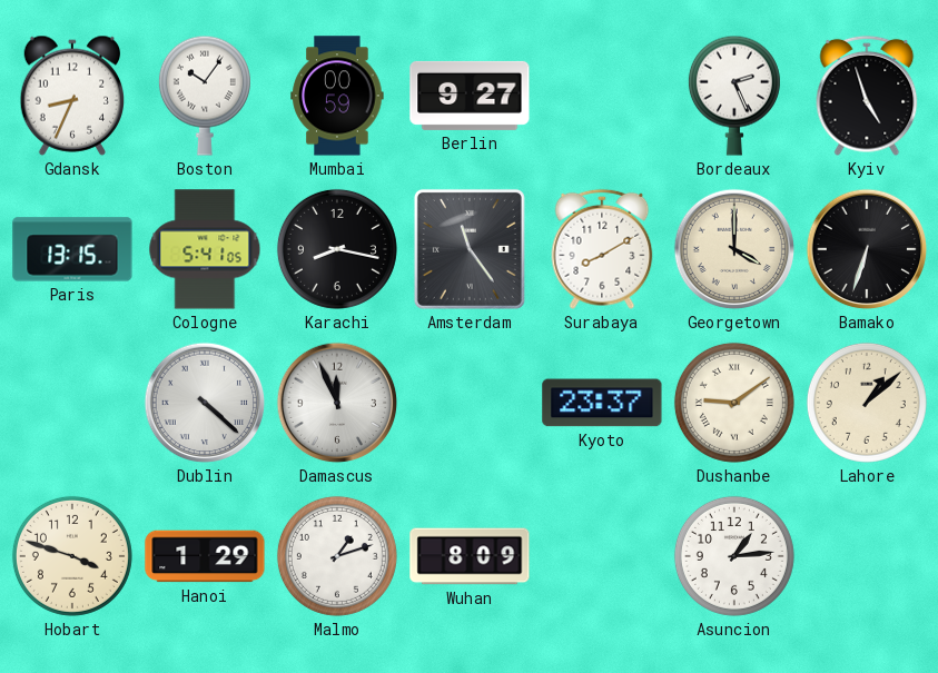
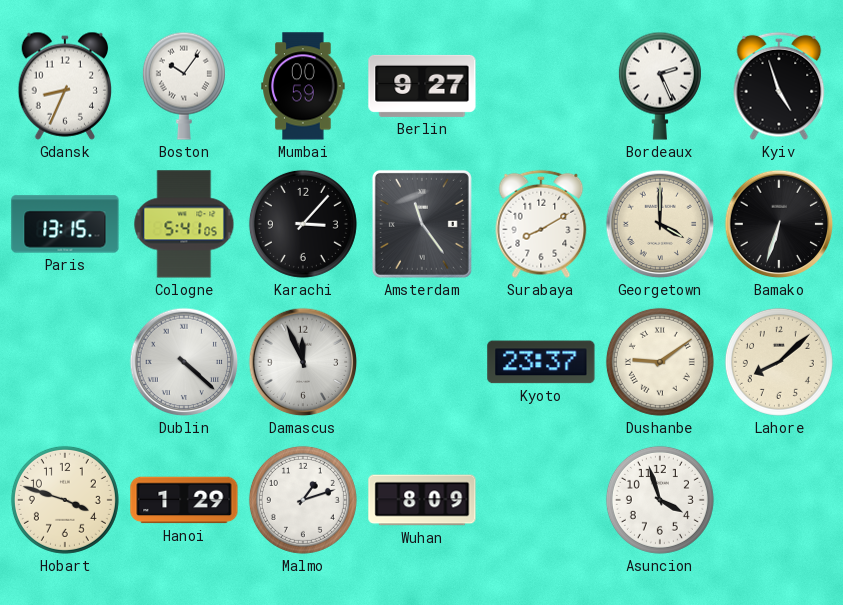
Karachi: 8:17 -> 3:07
Lahore: 1:08 -> 8:08
Asuncion: 1:14 -> 3:57
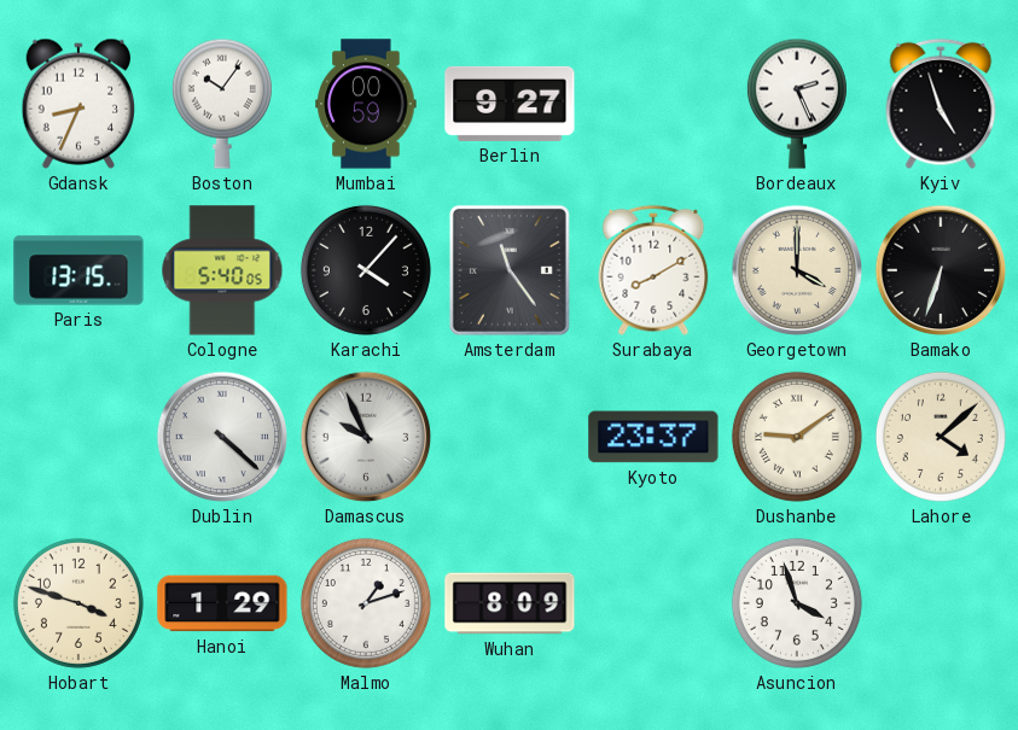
Cologne: 5:41 -> 5:40
Karachi: 3:07 -> 4:07
Damascus: 11:56 -> 9:56
Lahore: 8:08 -> 4:08
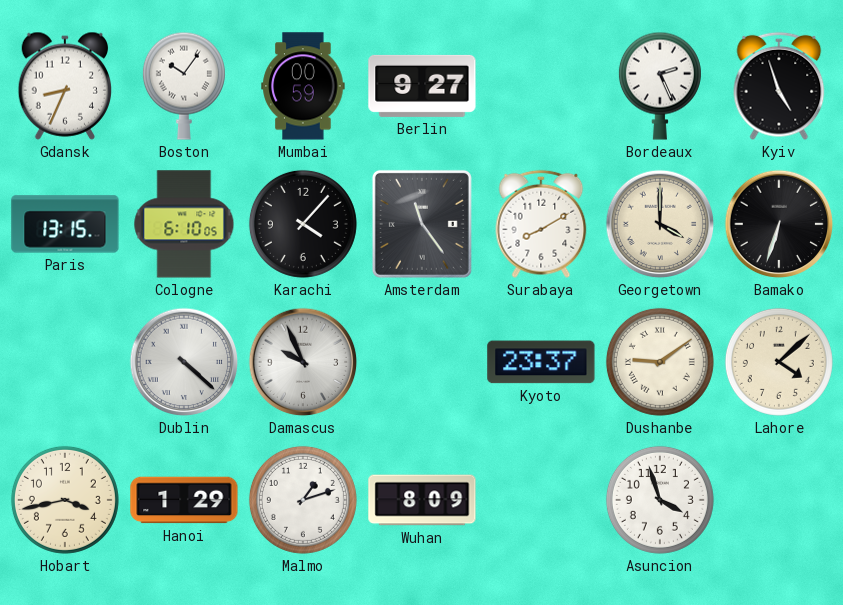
Cologne: 5:40 -> 6:10
Hobart: 3:48 -> 3:43
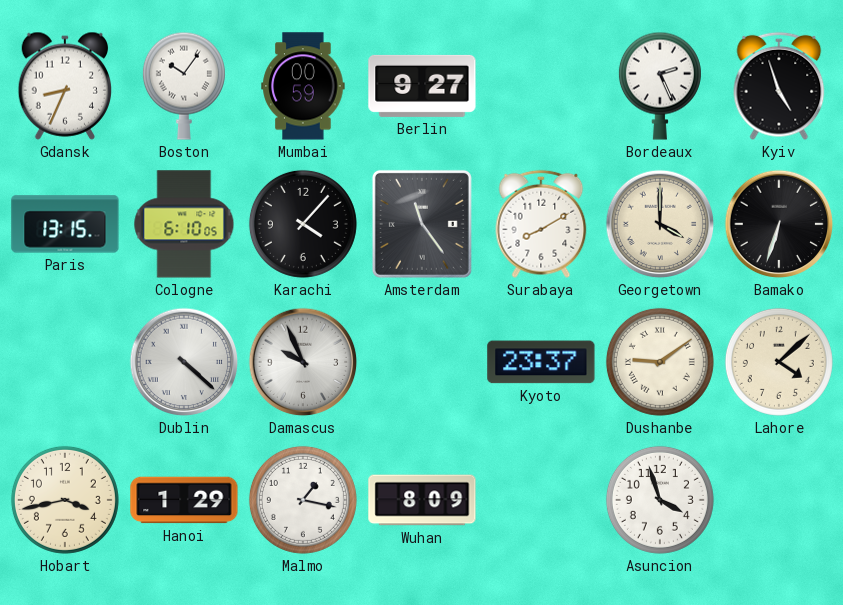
Malmo: 1:12 -> 1:17
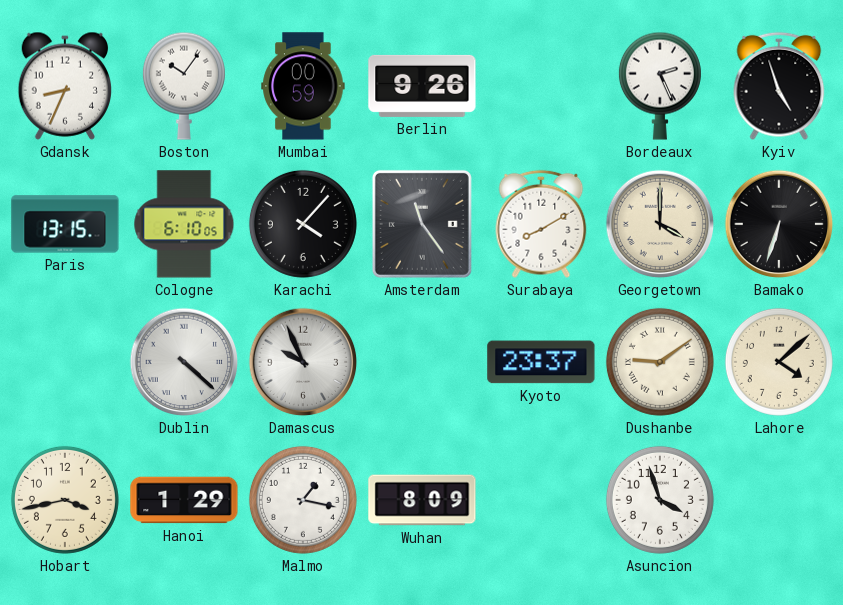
Berlin: 9:27 -> 9:26
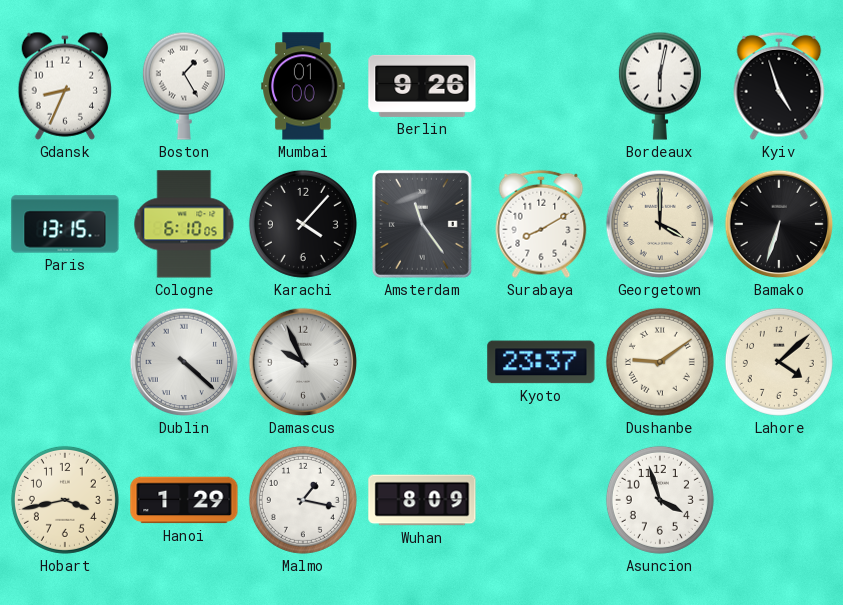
Boston: 10:06 -> 1:25
Mumbai: 00:59 -> 01:00
Bordeaux: 2:26 -> 6:02
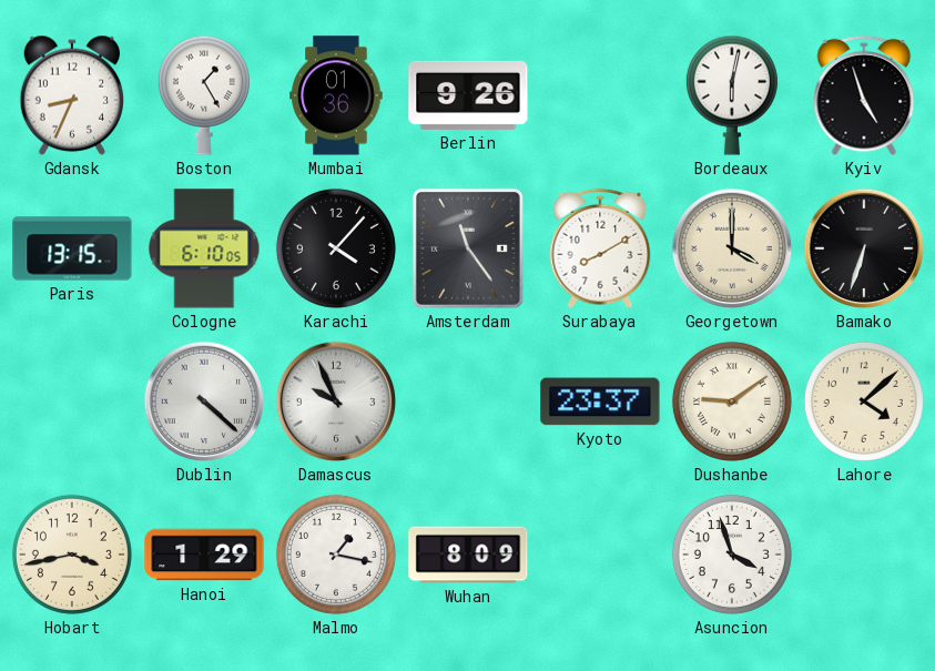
Mumbai: 01:00 -> 01:36
